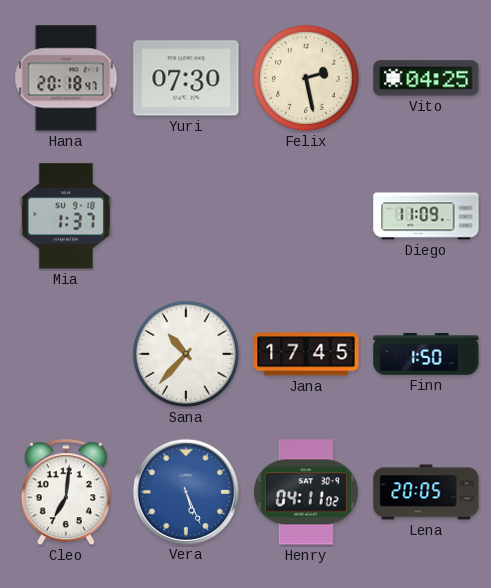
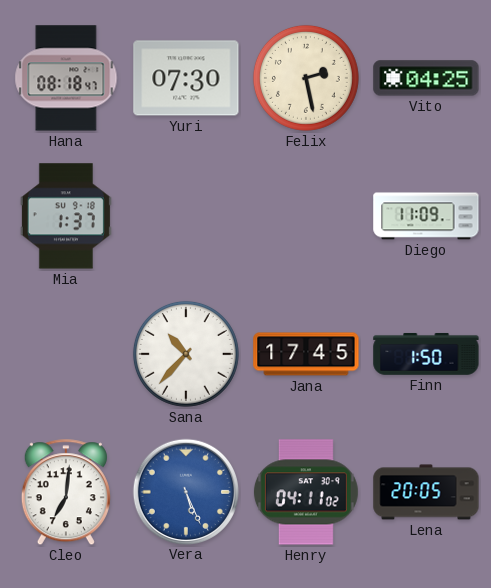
Hana: 20:18 -> 08:18
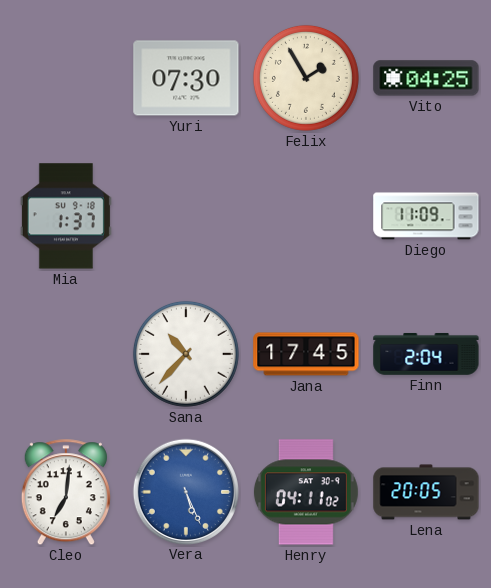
Hana: 08:18 -> none
Felix: 2:28 -> 1:55
Finn: 1:50 -> 2:04
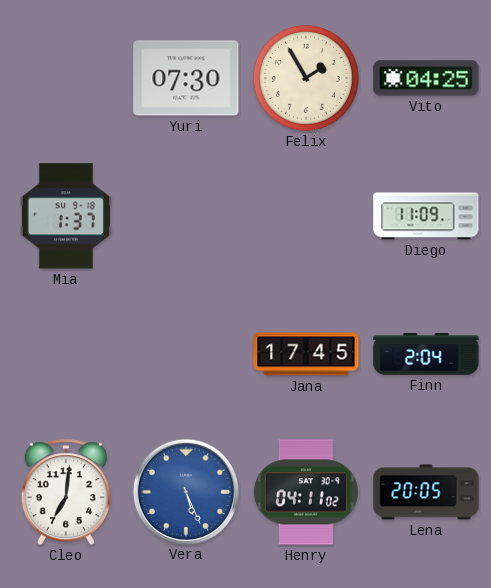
Sana: 10:37 -> none
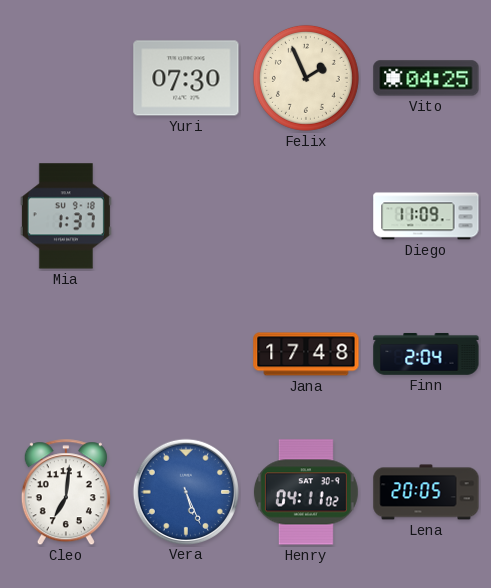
Felix: 1:55 -> 1:56
Jana: 17:45 -> 17:48
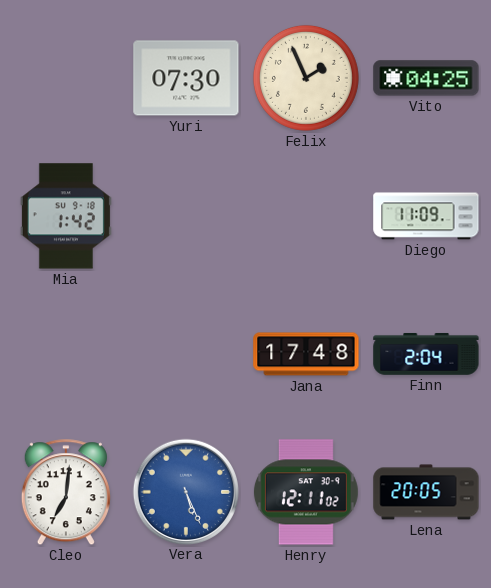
Mia: 1:37 -> 1:42
Henry: 04:11 -> 12:11
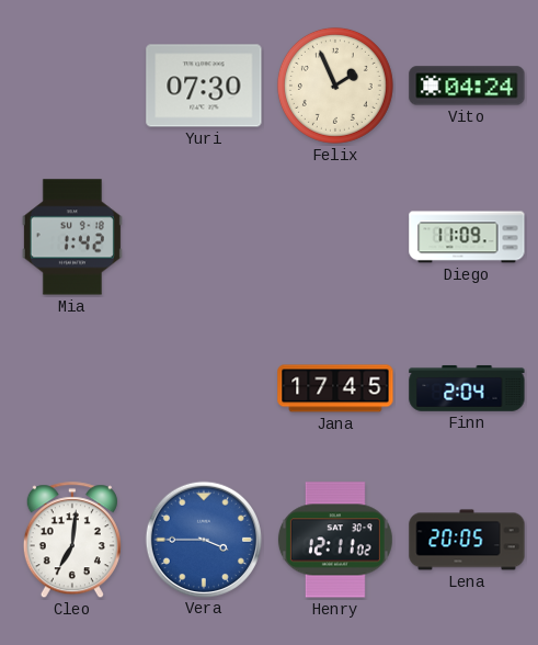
Vito: 04:25 -> 04:24
Jana: 17:48 -> 17:45
Vera: 5:26 -> 3:45
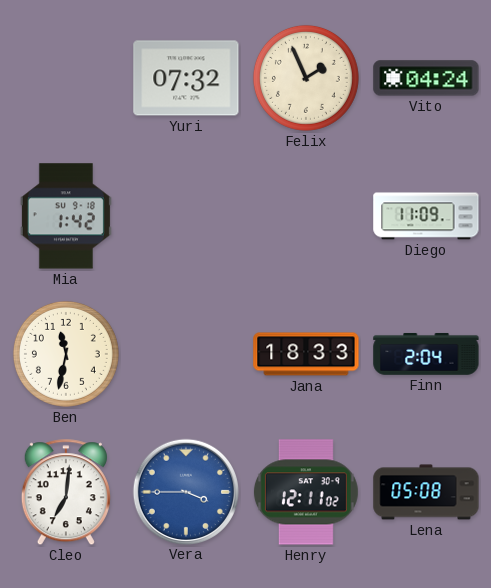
Yuri: 07:30 -> 07:32
Ben: none -> 11:32
Jana: 17:45 -> 18:33
Lena: 20:05 -> 05:08
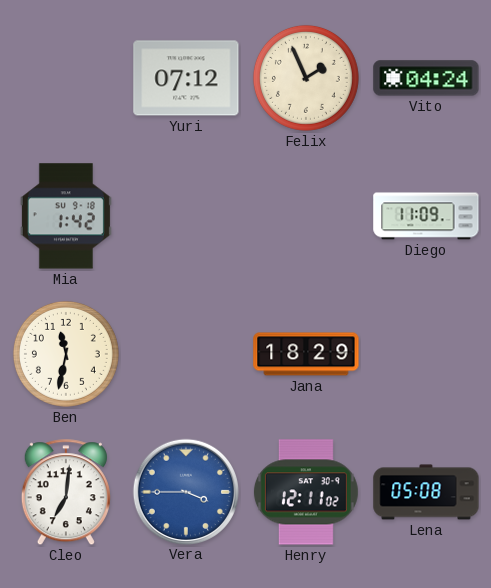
Yuri: 07:32 -> 07:12
Jana: 18:33 -> 18:29
Finn: 2:04 -> none
